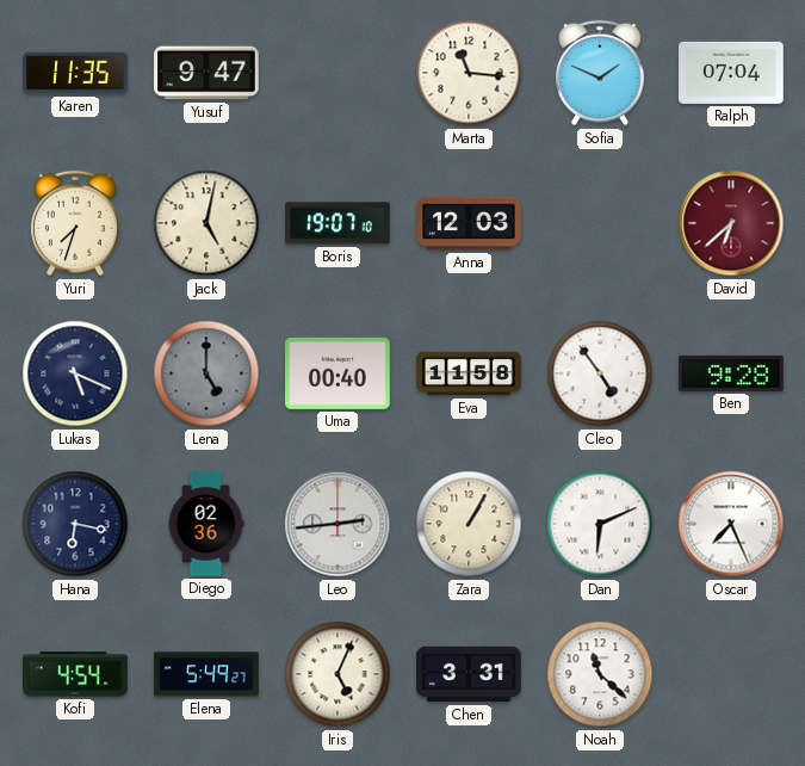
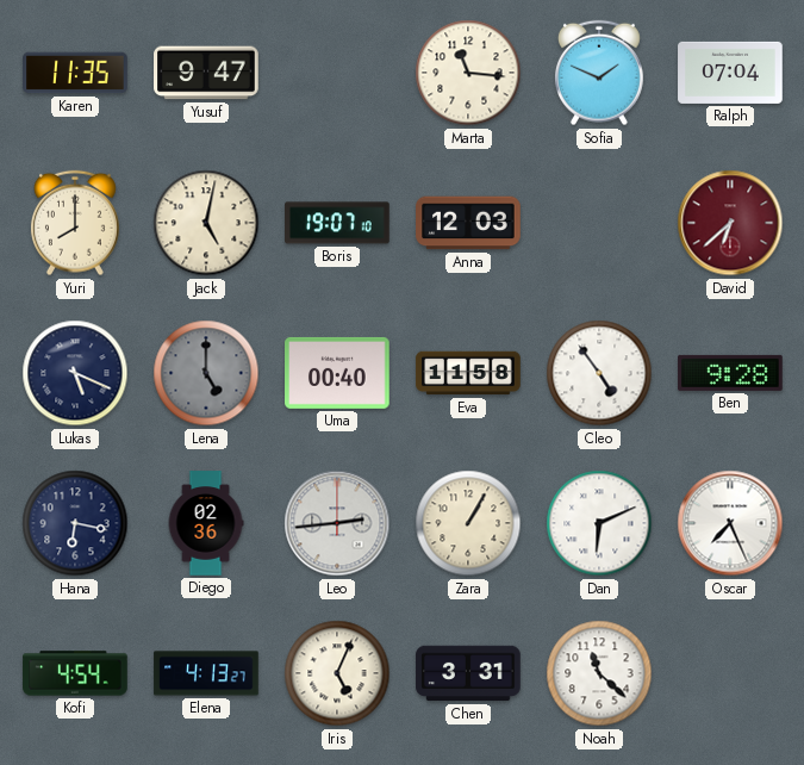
Yuri: 7:33 -> 8:00
Elena: 5:49 -> 4:13
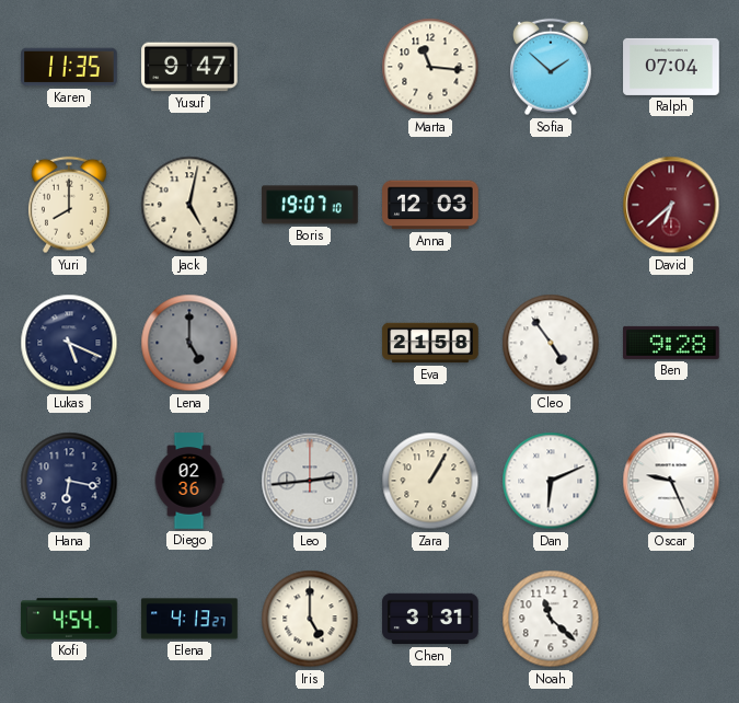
Sofia: 1:49 -> 1:52
Uma: 00:40 -> none
Eva: 11:58 -> 21:58
Oscar: 7:26 -> 9:26
Iris: 5:04 -> 5:00
